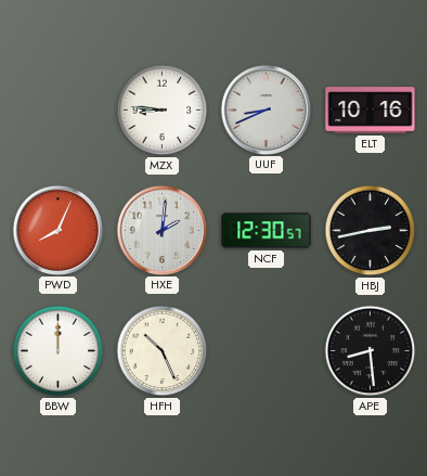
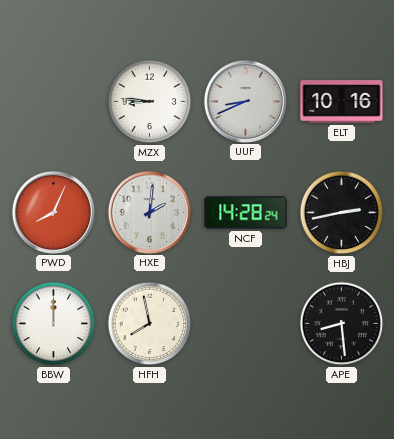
NCF: 12:30 -> 14:28
HFH: 10:26 -> 7:58
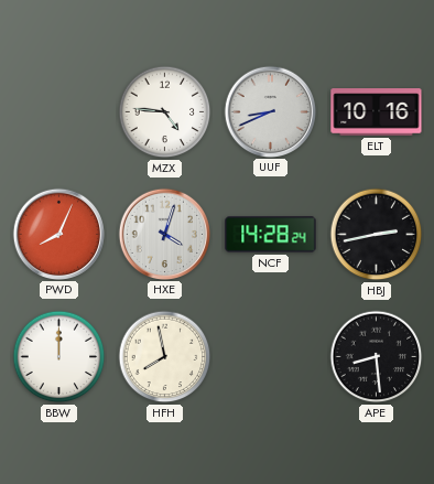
MZX: 8:46 -> 4:46
HXE: 2:01 -> 4:03
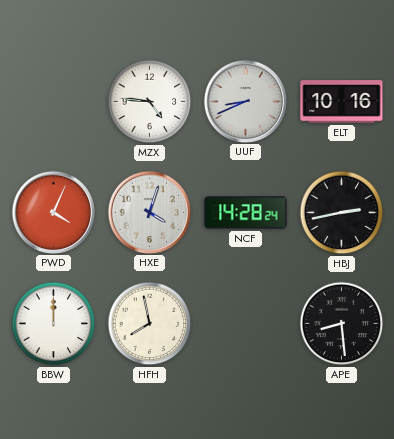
PWD: 8:04 -> 4:04
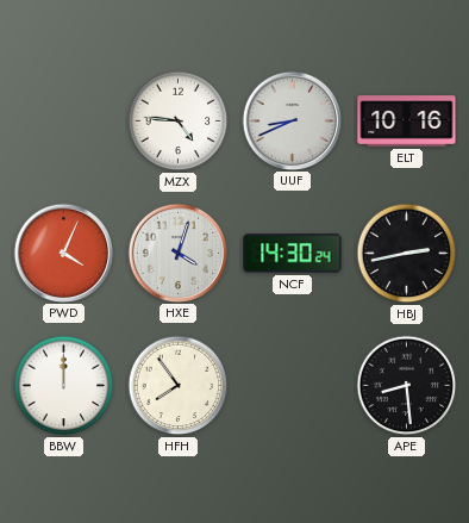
NCF: 14:28 -> 14:30
HFH: 7:58 -> 7:54
